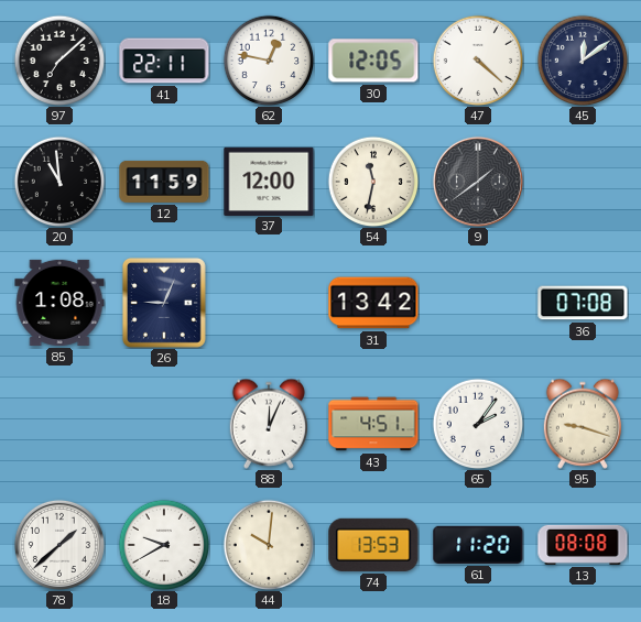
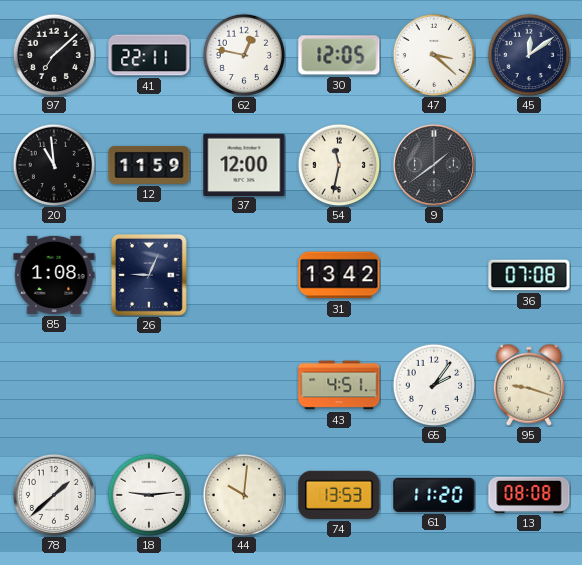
47: 4:22 -> 3:22
88: 12:04 -> none
18: 9:40 -> 9:14
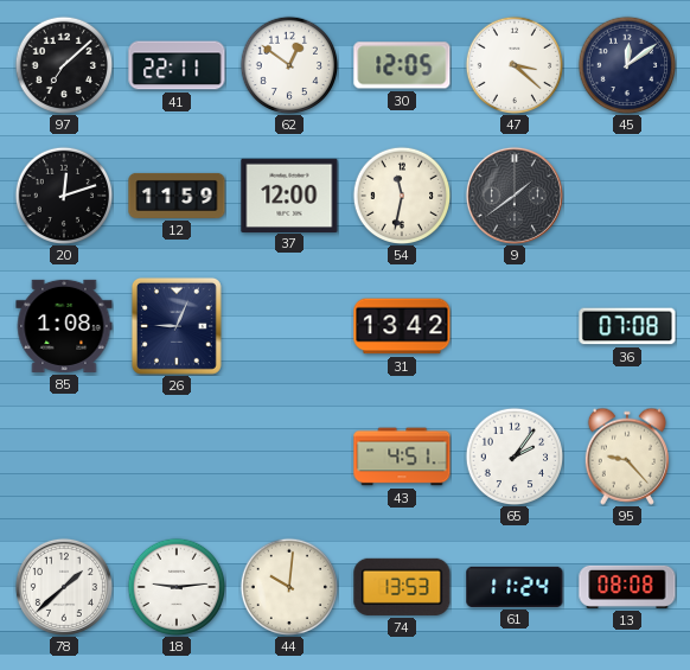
62: 12:47 -> 12:51
20: 10:59 -> 12:12
95: 9:18 -> 9:23
61: 11:20 -> 11:24
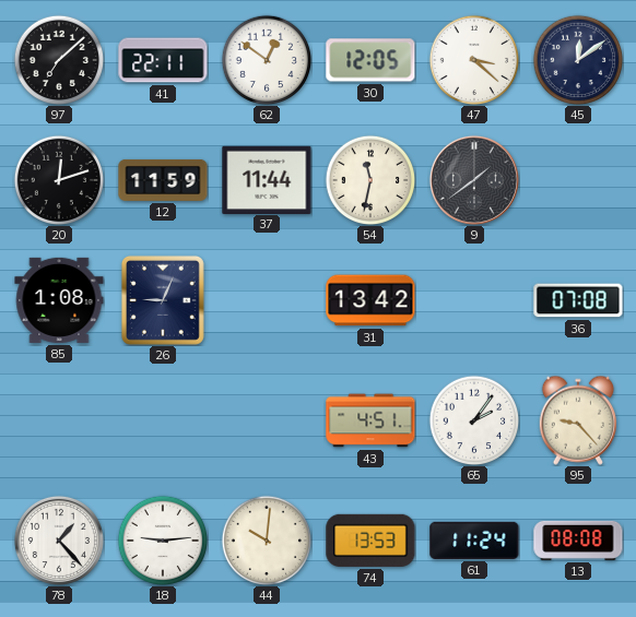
37: 12:00 -> 11:44
78: 1:38 -> 1:23
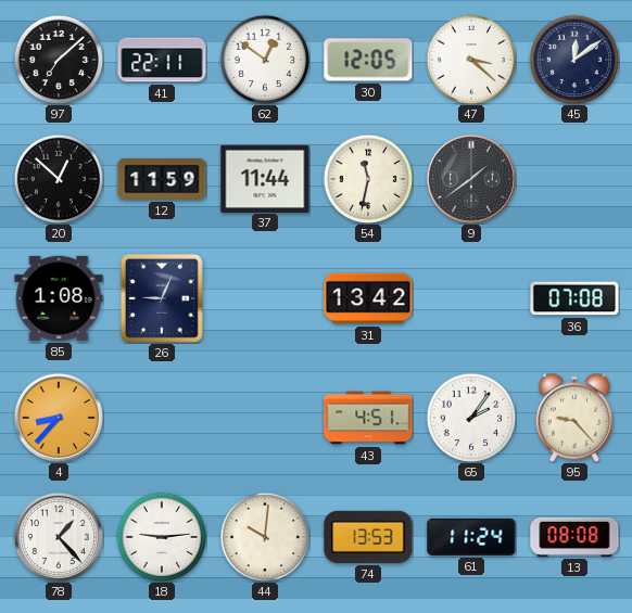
20: 12:12 -> 12:52
4: none -> 8:37
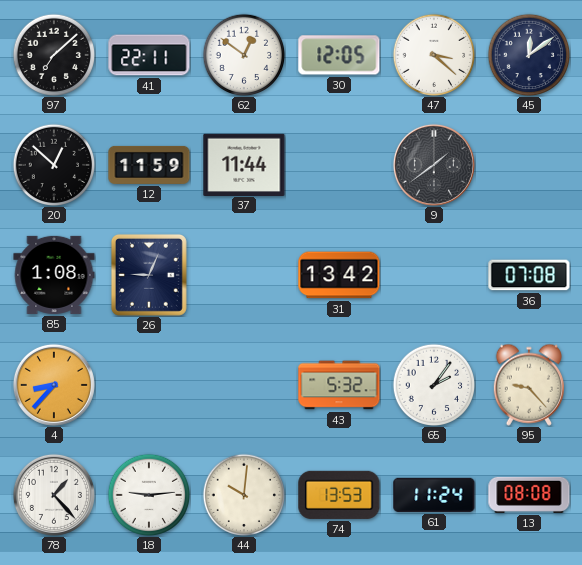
54: 11:32 -> none
43: 4:51 -> 5:32
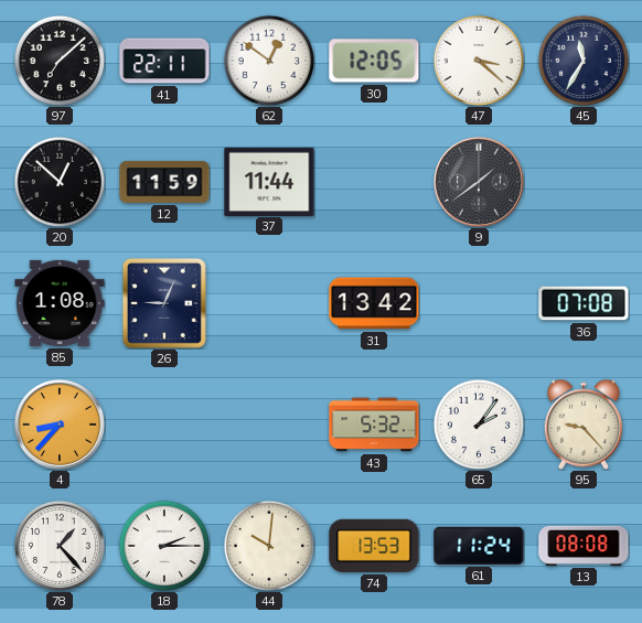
45: 12:09 -> 11:35
18: 9:14 -> 2:15
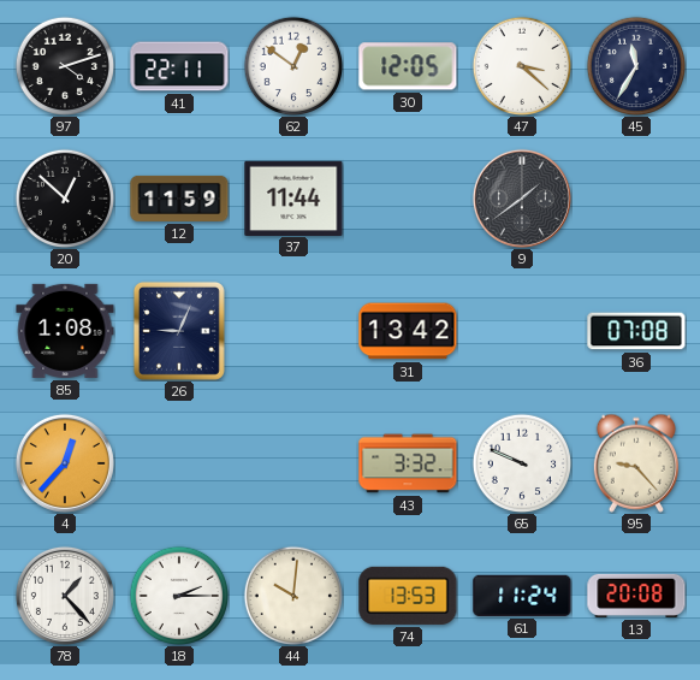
97: 7:08 -> 4:12
4: 8:37 -> 12:37
43: 5:32 -> 3:32
65: 2:06 -> 9:49
13: 08:08 -> 20:08
